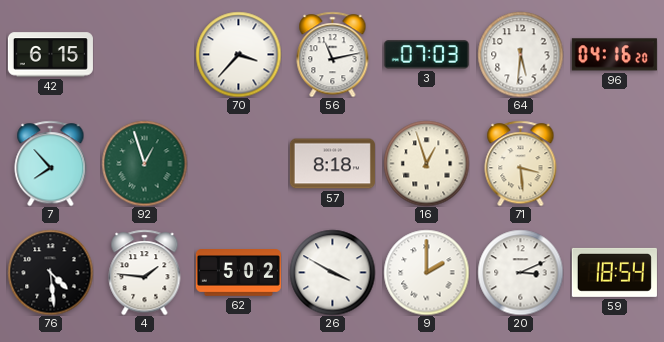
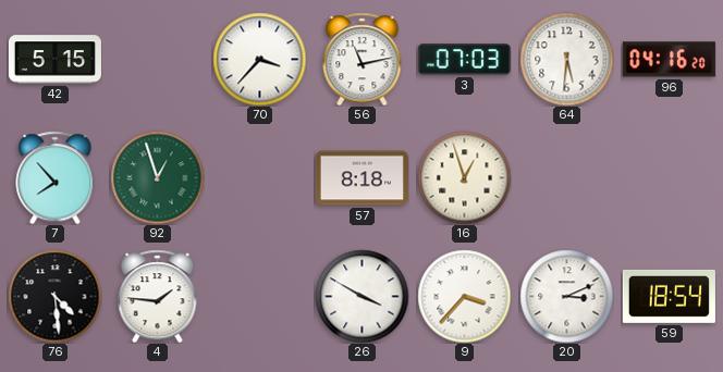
42: 6:15 -> 5:15
71: 3:29 -> none
62: 5:02 -> none
9: 2:00 -> 3:37
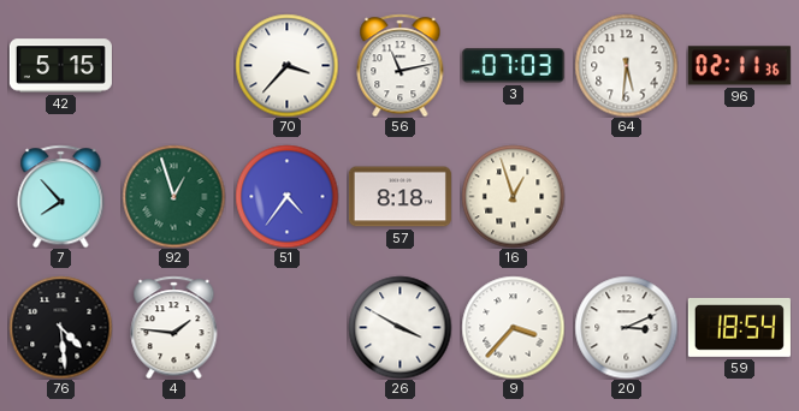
96: 04:16 -> 02:11
51: none -> 4:36
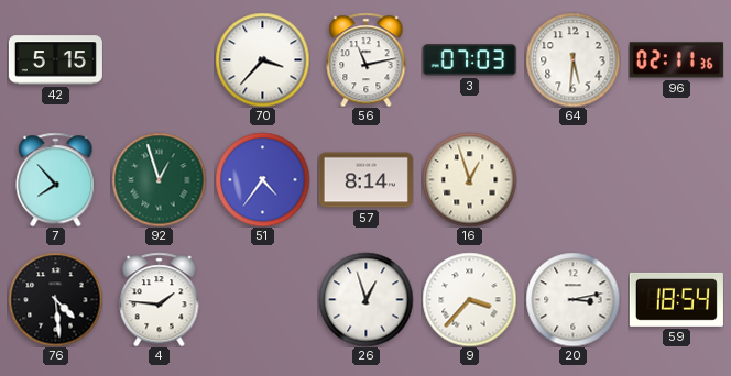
57: 8:18 -> 8:14
26: 3:50 -> 12:57
20: 3:11 -> 3:13
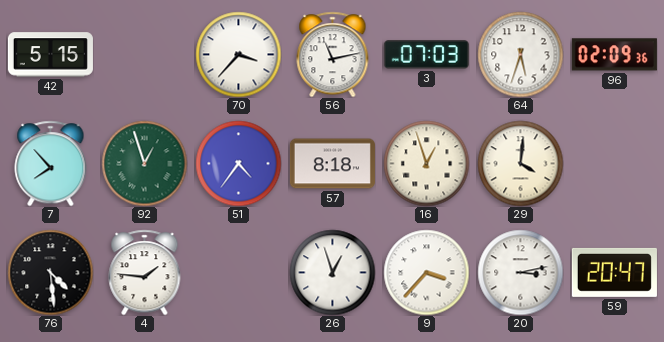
64: 5:31 -> 5:33
96: 02:11 -> 02:09
57: 8:14 -> 8:18
29: none -> 4:01
59: 18:54 -> 20:47
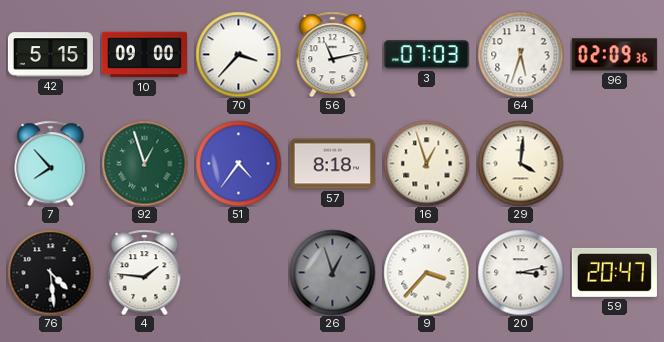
10: none -> 09:00
26 dial: white -> grey
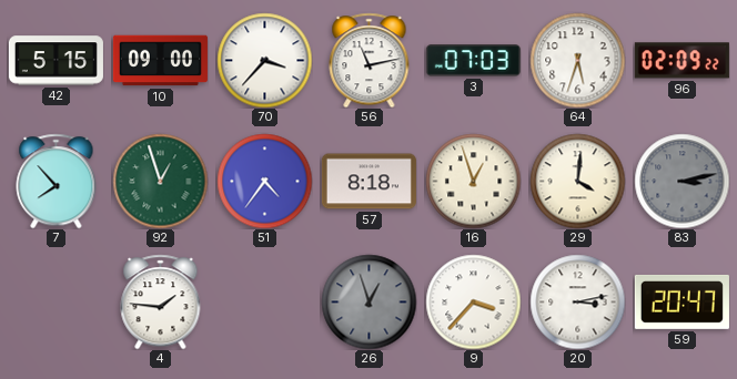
96: 02:09:36 -> 02:09:22
83: none -> 3:13
76: 4:29 -> none
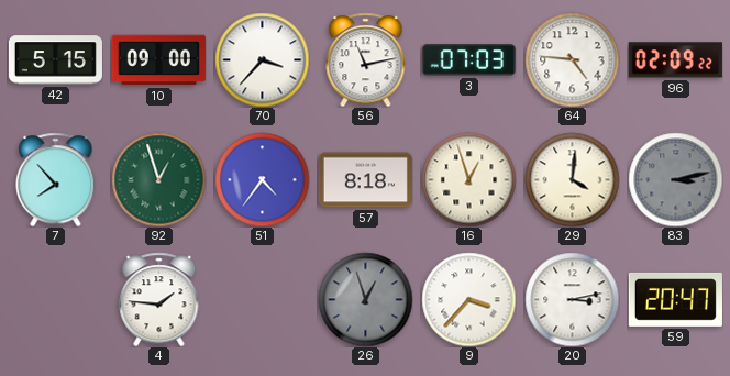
64: 5:33 -> 4:46
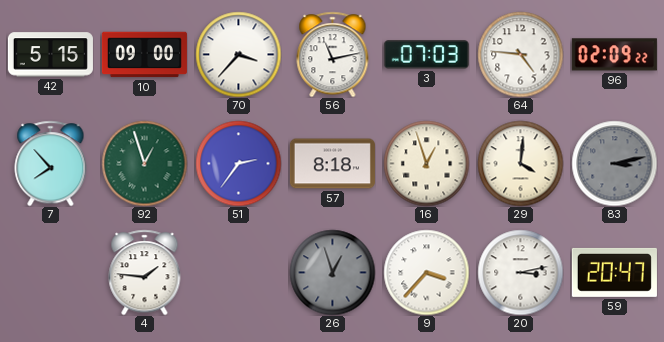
51: 4:36 -> 2:36
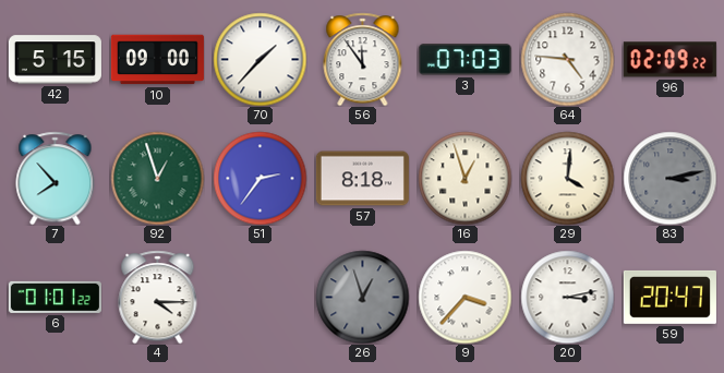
70: 3:37 -> 1:37
56: 11:13 -> 11:54
6: none -> 01:01
4: 1:46 -> 4:15
